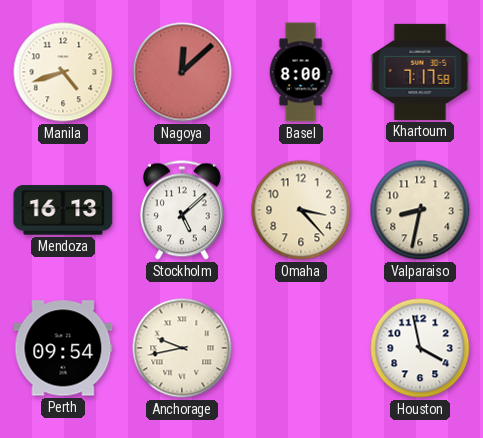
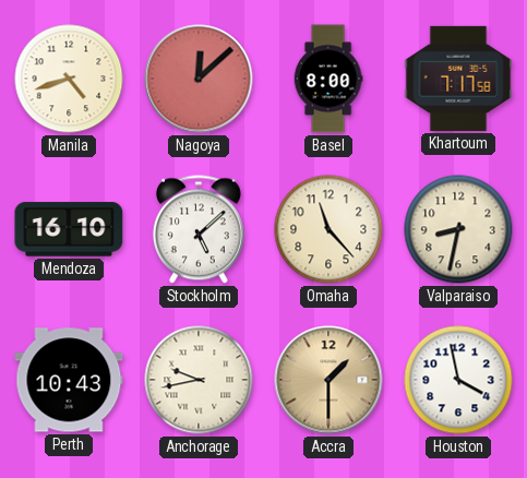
Mendoza: 16:13 -> 16:10
Omaha: 3:23 -> 11:23
Perth: 09:54 -> 10:43
Accra: none -> 1:30
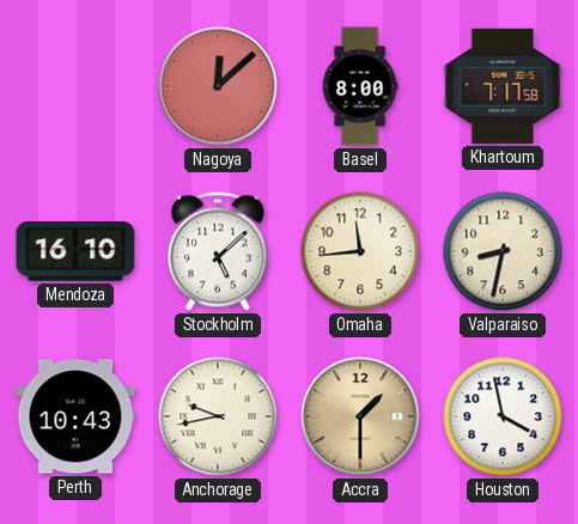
Manila: 4:42 -> none
Omaha: 11:23 -> 11:44
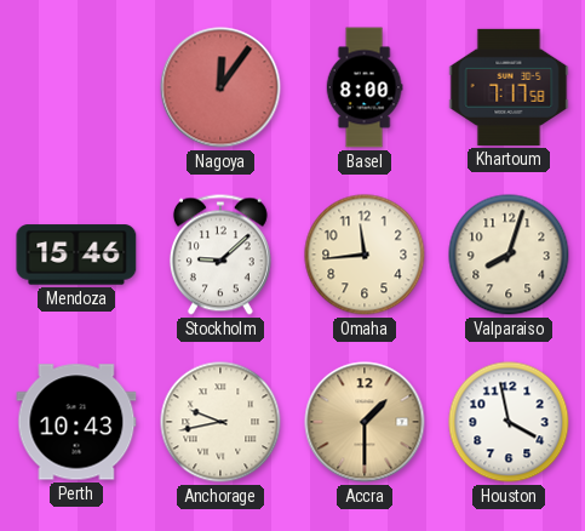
Nagoya: 12:08 -> 12:06
Mendoza: 16:10 -> 15:46
Stockholm: 5:08 -> 9:08
Valparaiso: 8:32 -> 8:03
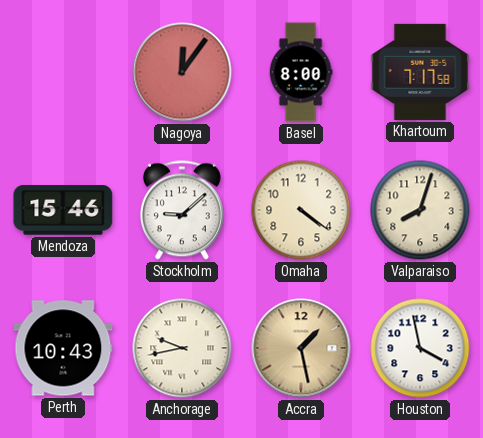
Omaha: 11:44 -> 4:21
Accra: 1:30 -> 1:28
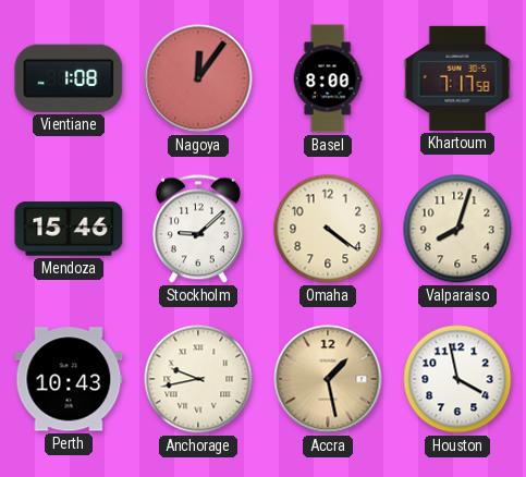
Vientiane: none -> 1:08
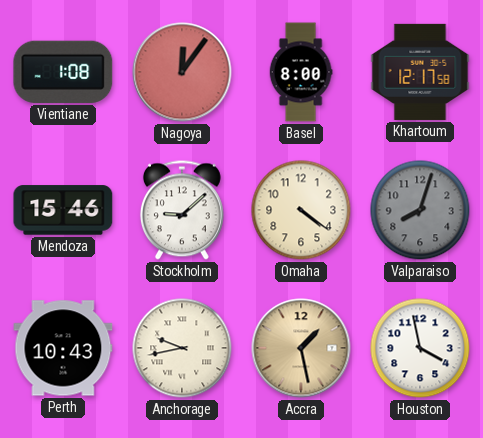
Khartoum: 7:17 -> 12:17
Valparaiso dial: cream -> grey
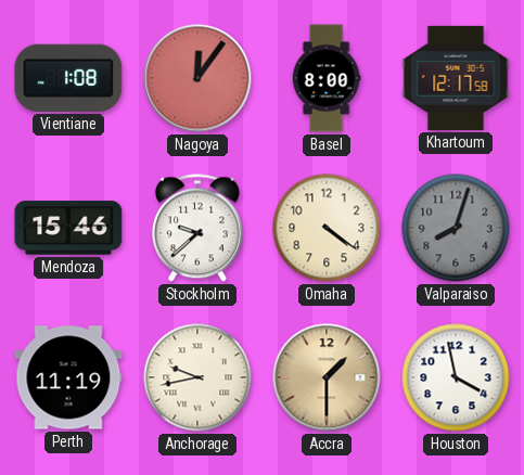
Stockholm: 9:08 -> 9:38
Perth: 10:43 -> 11:19
Accra: 1:28 -> 1:30
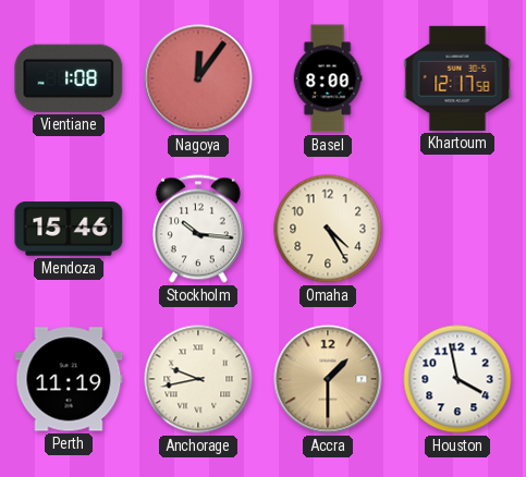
Stockholm: 9:38 -> 10:16
Omaha: 4:21 -> 4:25
Valparaiso: 8:03 -> none
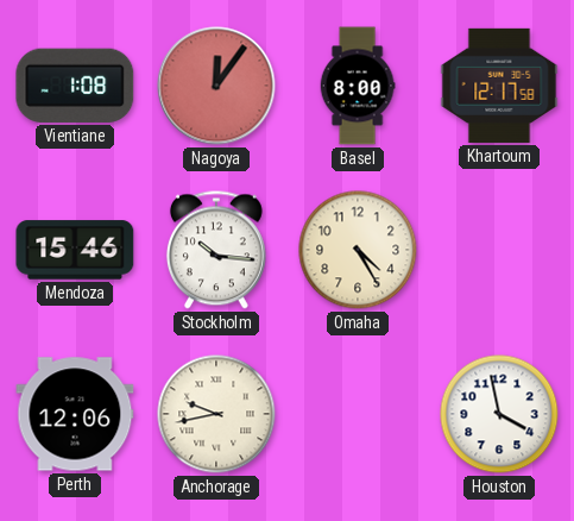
Perth: 11:19 -> 12:06
Accra: 1:30 -> none
